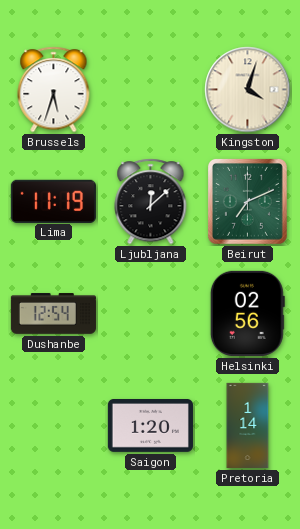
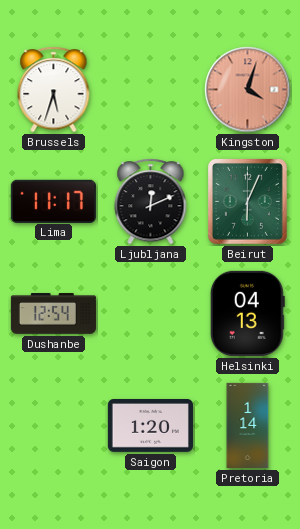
Kingston dial: cream -> salmon
Lima: 11:19 -> 11:17
Ljubljana: 12:08 -> 12:11
Beirut: 7:11 -> 6:04
Helsinki: 02:56 -> 04:13
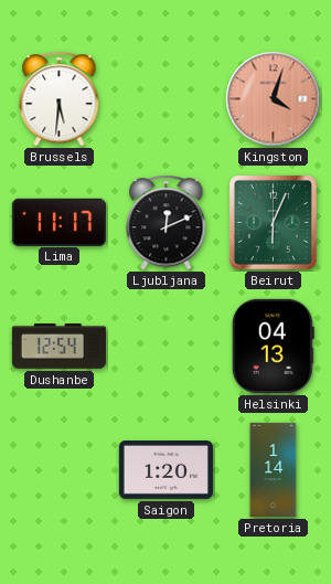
Brussels: 5:33 -> 5:31
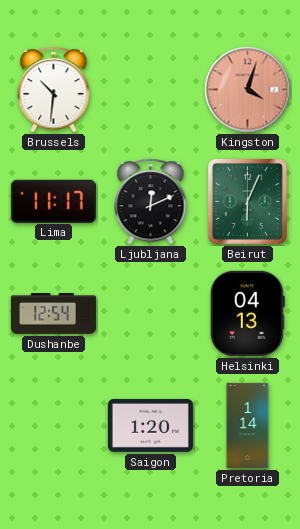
Brussels: 5:31 -> 10:31
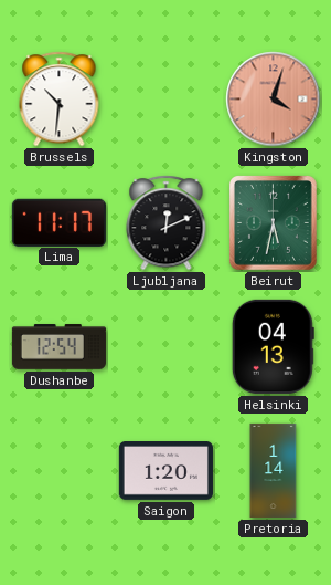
Beirut: 6:04 -> 5:32
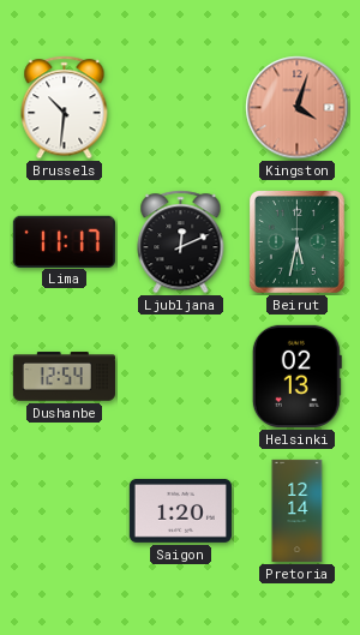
Helsinki: 04:13 -> 02:13
Pretoria: 1:14 -> 12:14
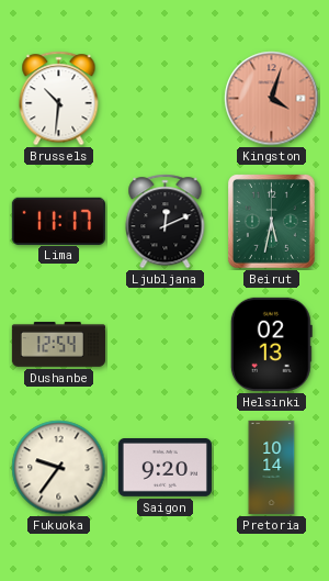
Fukuoka: none -> 9:36
Saigon: 1:20 -> 9:20
Pretoria: 12:14 -> 10:14
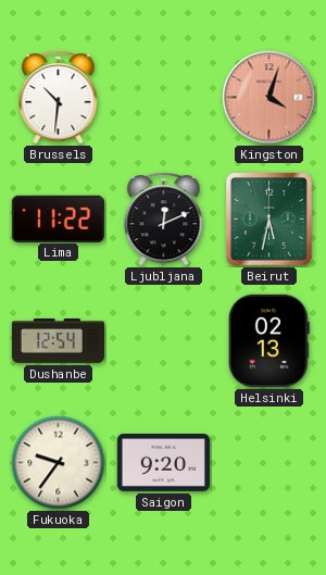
Lima: 11:17 -> 11:22
Pretoria: 10:14 -> none
